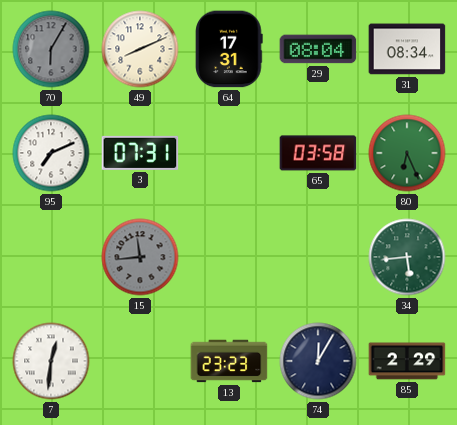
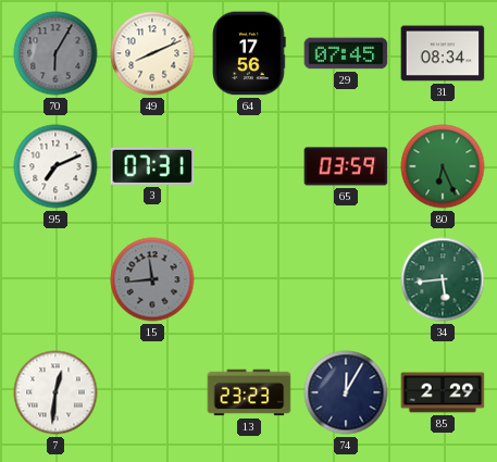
64: 17:31 -> 17:56
29: 08:04 -> 07:45
65: 03:58 -> 03:59
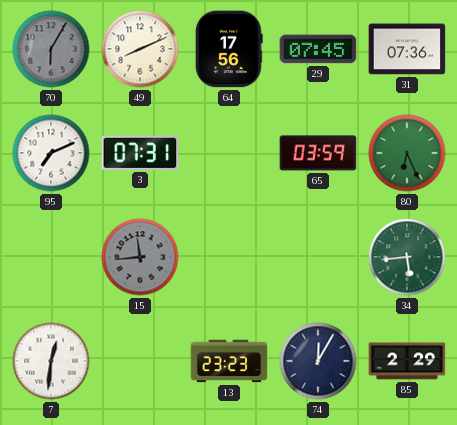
31: 08:34 -> 07:36
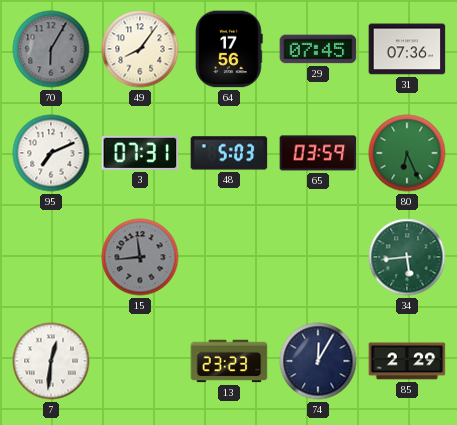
49: 8:11 -> 8:06
48: none -> 5:03
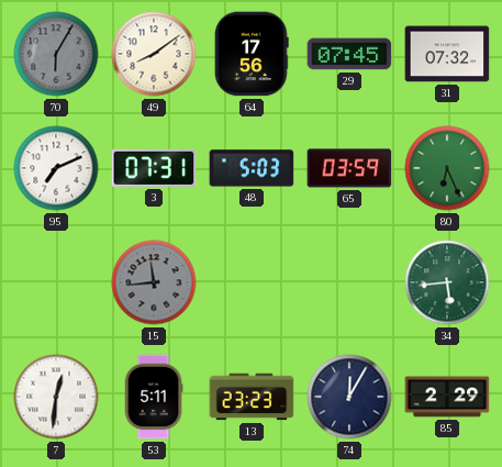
49: 8:06 -> 8:09
31: 07:36 -> 07:32
53: none -> 5:11
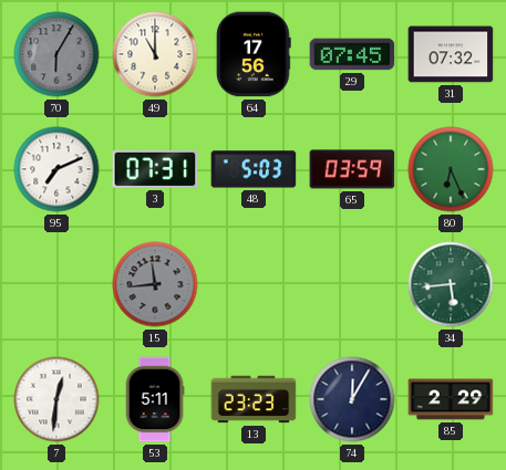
49: 8:09 -> 11:00
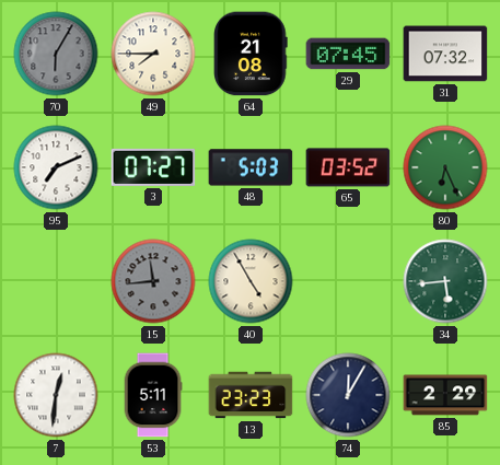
49: 11:00 -> 7:45
64: 17:56 -> 21:08
3: 07:31 -> 07:27
65: 03:59 -> 03:52
40: none -> 4:55
